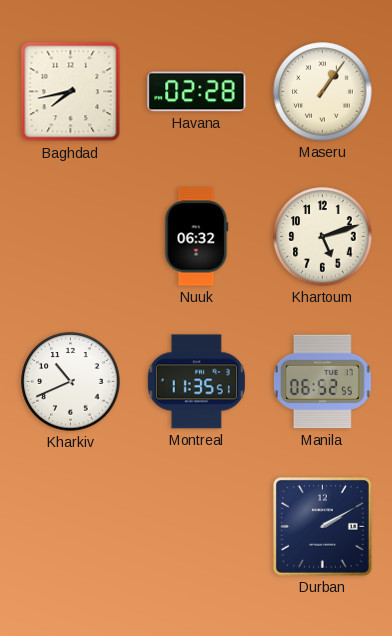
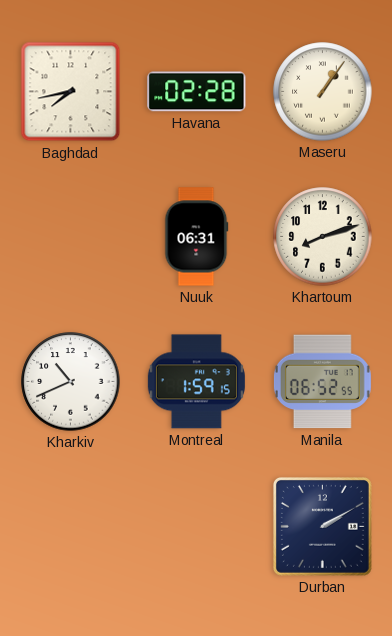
Nuuk: 06:32 -> 06:31
Khartoum: 5:12 -> 8:12
Montreal: 11:35 -> 1:59
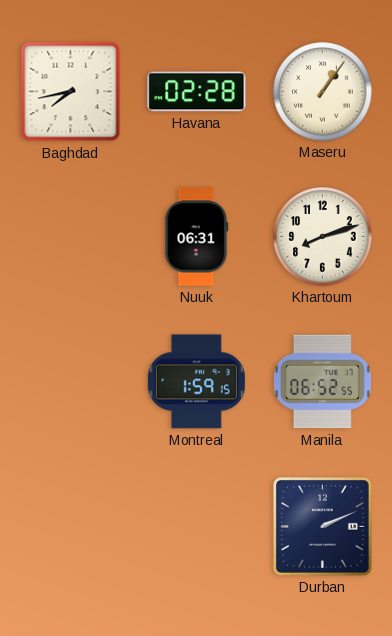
Kharkiv: 10:41 -> none
Durban: 2:10 -> 2:11
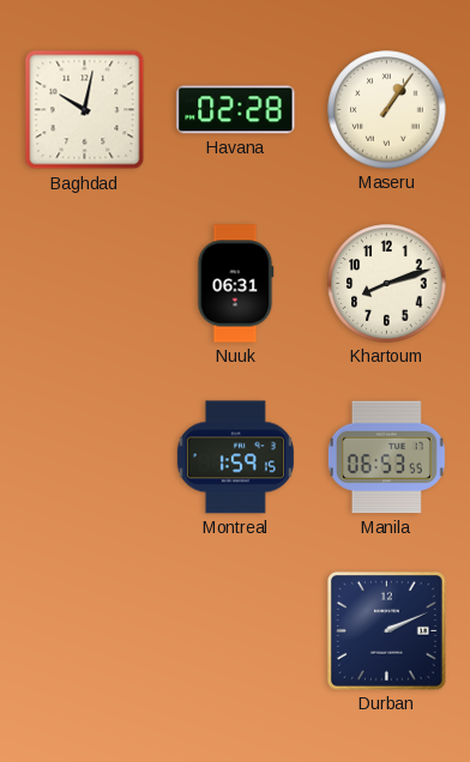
Baghdad: 7:43 -> 10:02
Manila: 06:52 -> 06:53
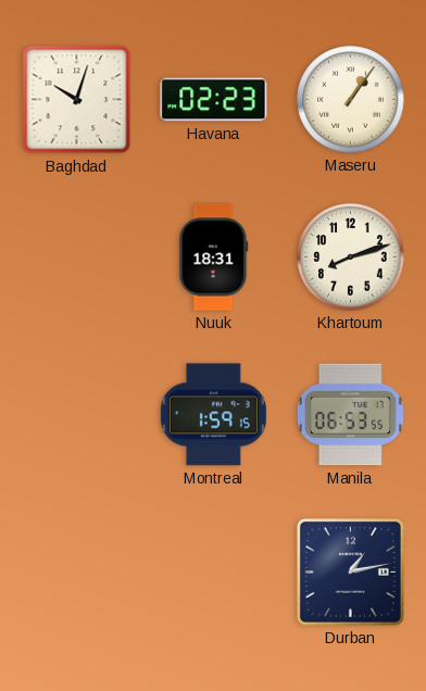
Baghdad: 10:02 -> 10:03
Havana: 02:28 -> 02:23
Nuuk: 06:31 -> 18:31
Durban: 2:11 -> 1:13
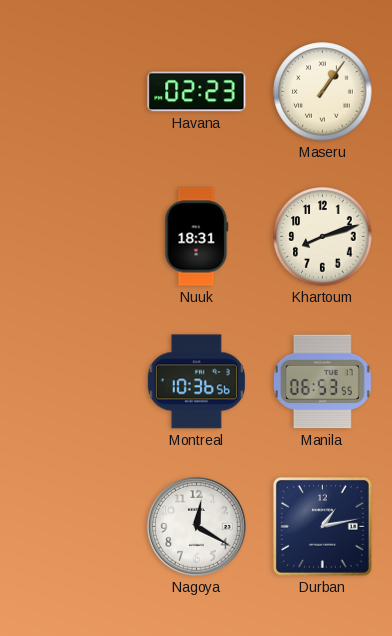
Baghdad: 10:03 -> none
Montreal: 1:59 -> 10:36
Nagoya: none -> 12:20
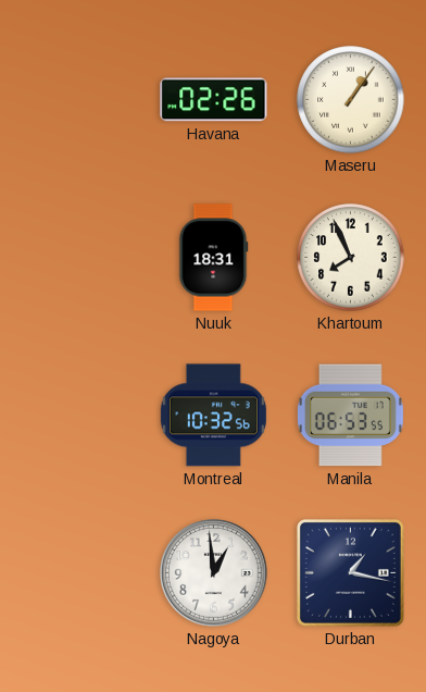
Havana: 02:23 -> 02:26
Khartoum: 8:12 -> 7:56
Montreal: 10:36 -> 10:32
Nagoya: 12:20 -> 12:59
Durban: 1:13 -> 1:17
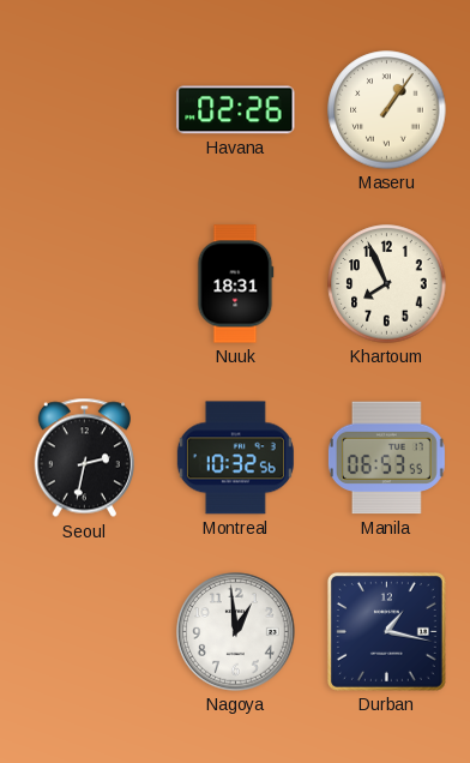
Seoul: none -> 2:32
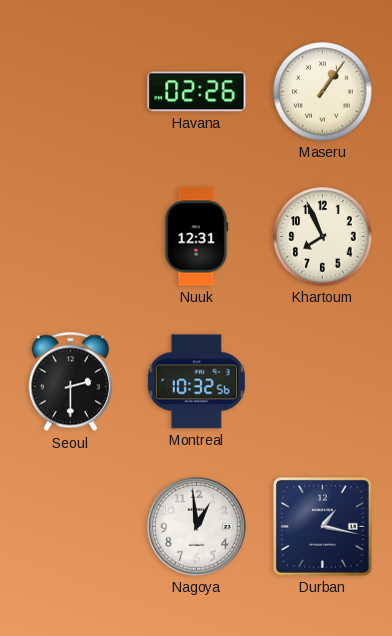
Nuuk: 18:31 -> 12:31
Seoul: 2:32 -> 2:30
Manila: 06:53 -> none
